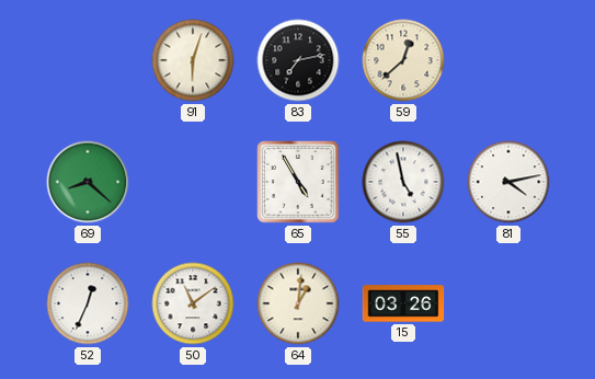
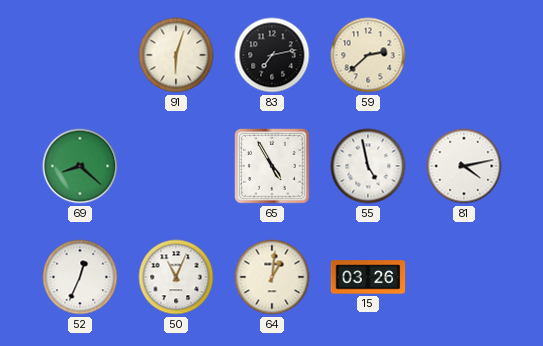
59: 12:38 -> 2:38
50: 11:09 -> 11:04
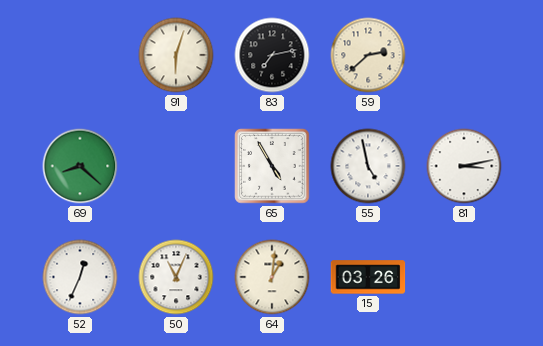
81: 4:13 -> 3:13
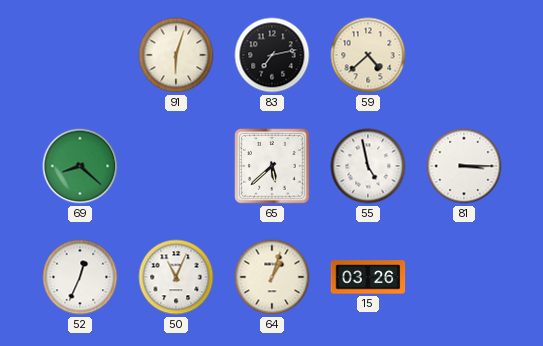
59: 2:38 -> 4:38
65: 4:55 -> 5:38
81: 3:13 -> 3:15
64: 1:01 -> 1:03
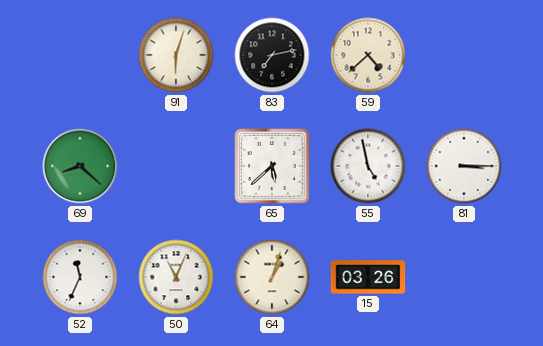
52: 12:34 -> 11:34
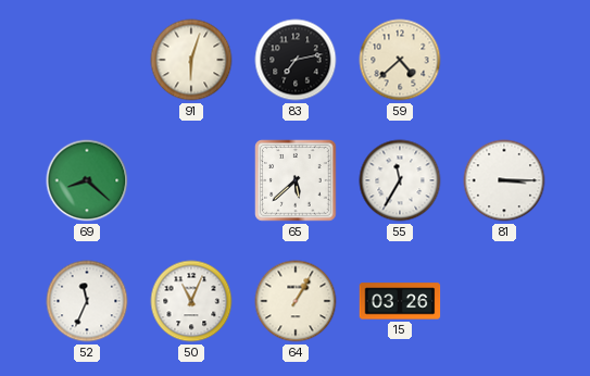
55: 4:58 -> 11:35
64: 1:03 -> 1:05
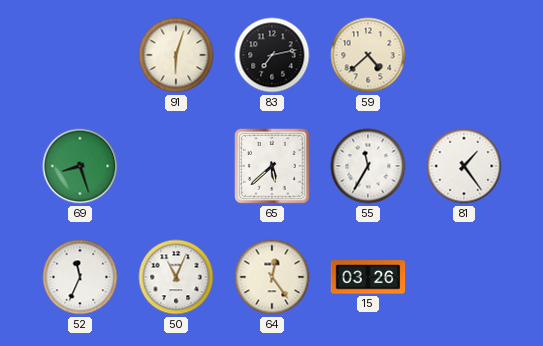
69: 8:22 -> 8:27
81: 3:15 -> 1:24
64: 1:05 -> 12:24
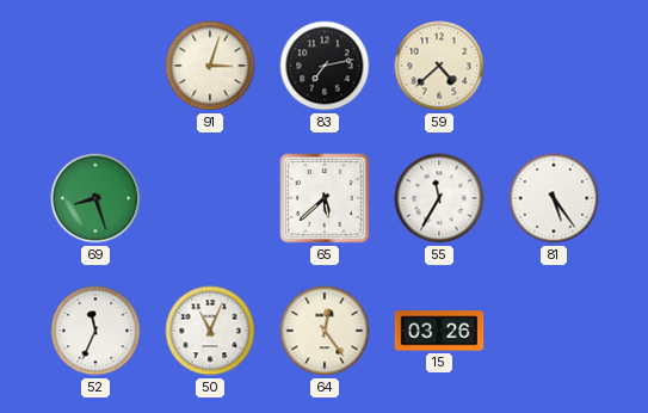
91: 6:03 -> 3:03
81: 1:24 -> 5:24
